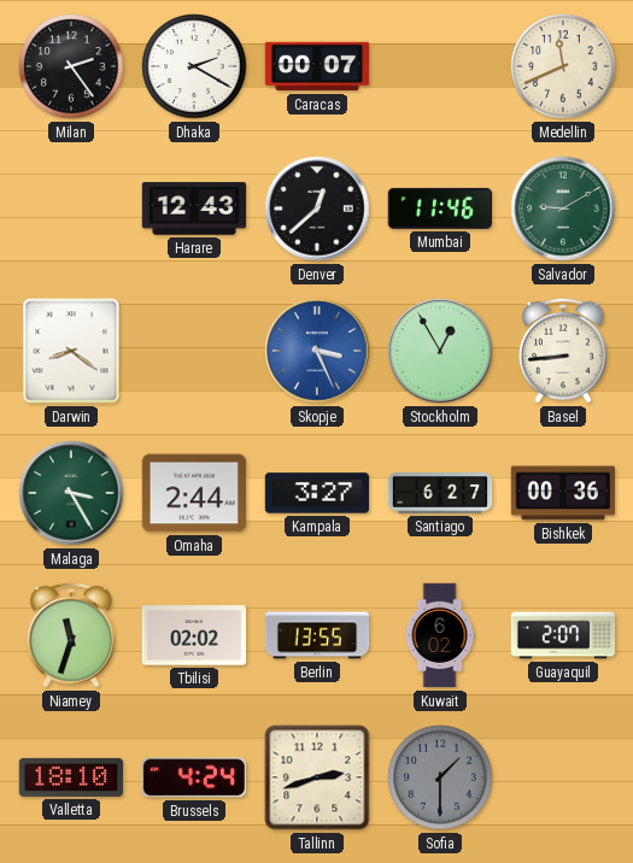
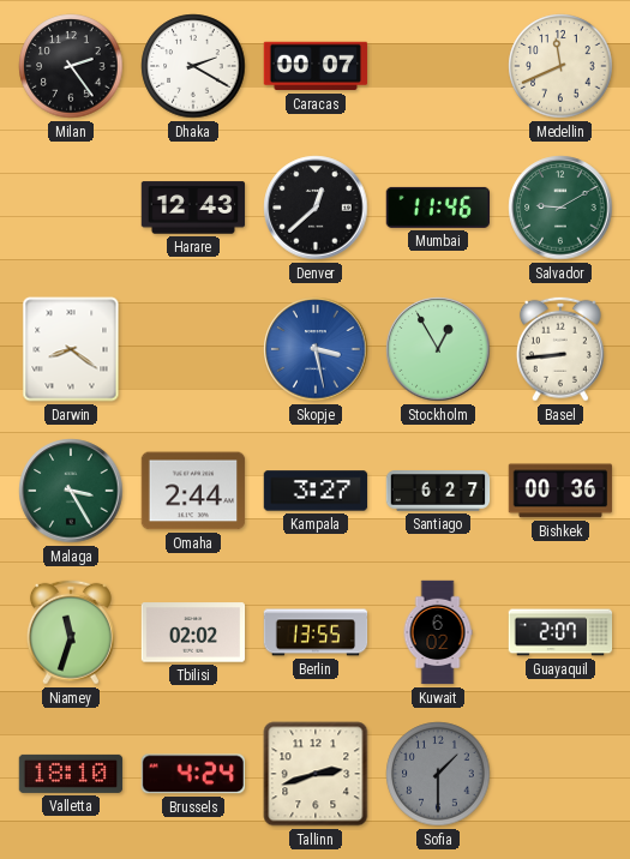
Skopje: 3:26 -> 3:28
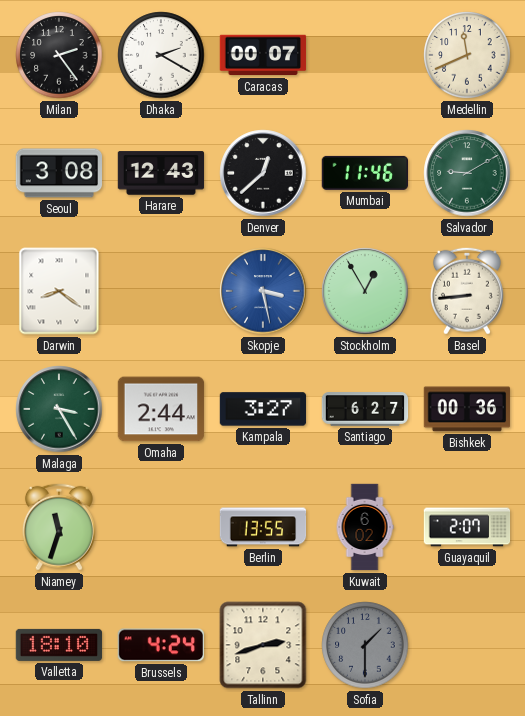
Seoul: none -> 3:08
Tbilisi: 02:02 -> none
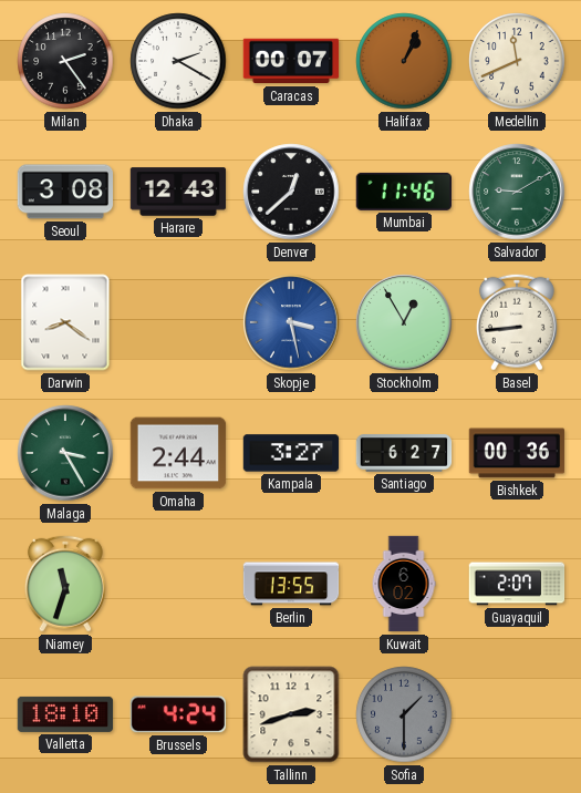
Halifax: none -> 1:04
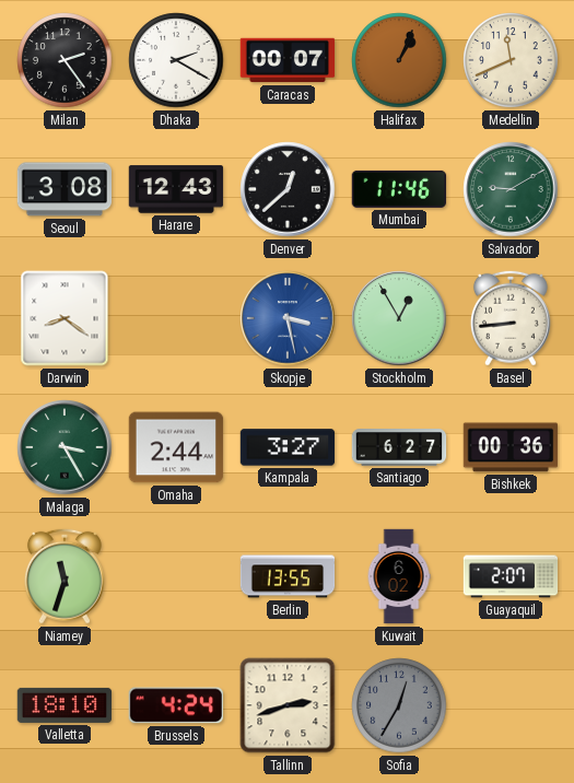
Sofia: 1:30 -> 12:35
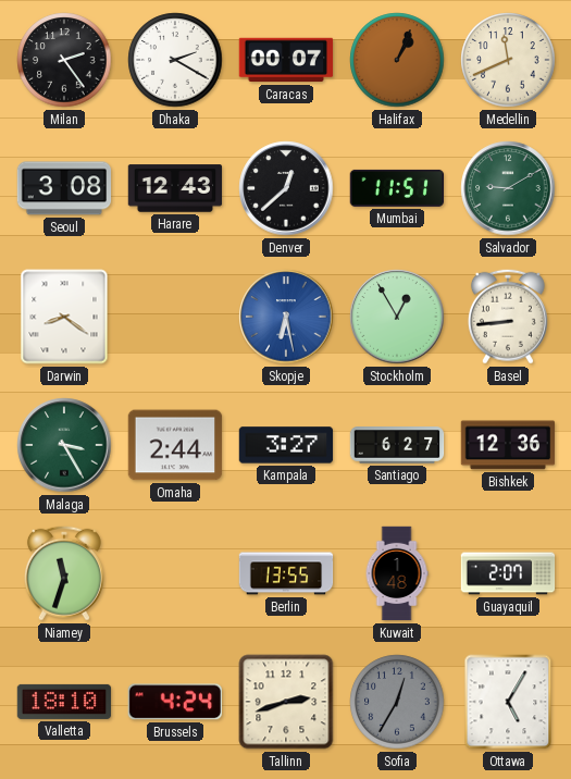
Mumbai: 11:46 -> 11:51
Skopje: 3:28 -> 6:28
Bishkek: 00:36 -> 12:36
Kuwait: 6:02 -> 1:48
Ottawa: none -> 5:05
